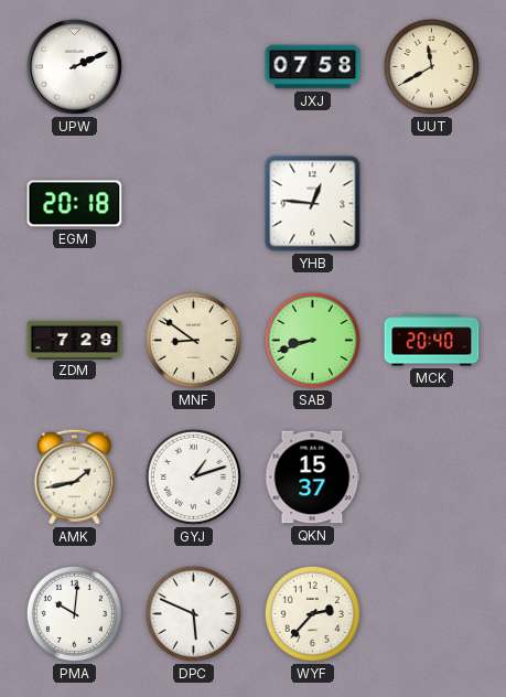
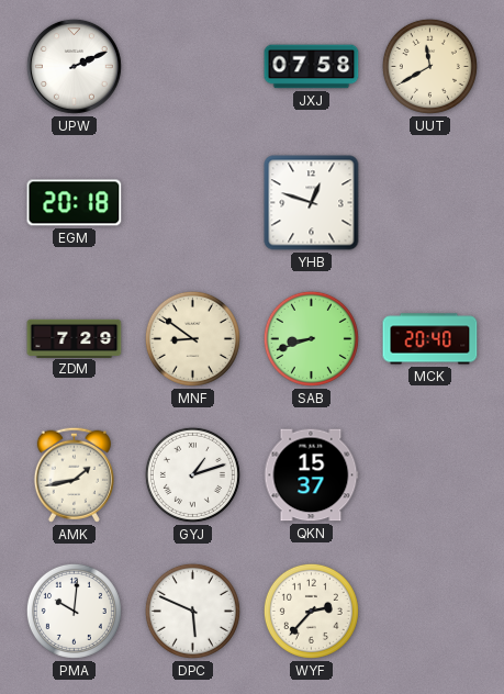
YHB: 12:46 -> 12:48
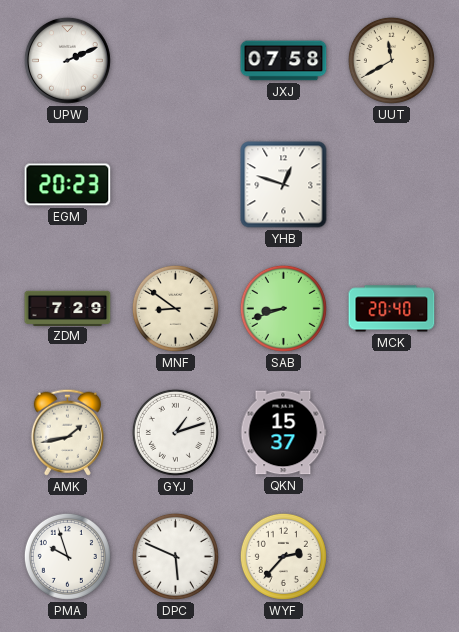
EGM: 20:18 -> 20:23
PMA: 10:01 -> 9:57
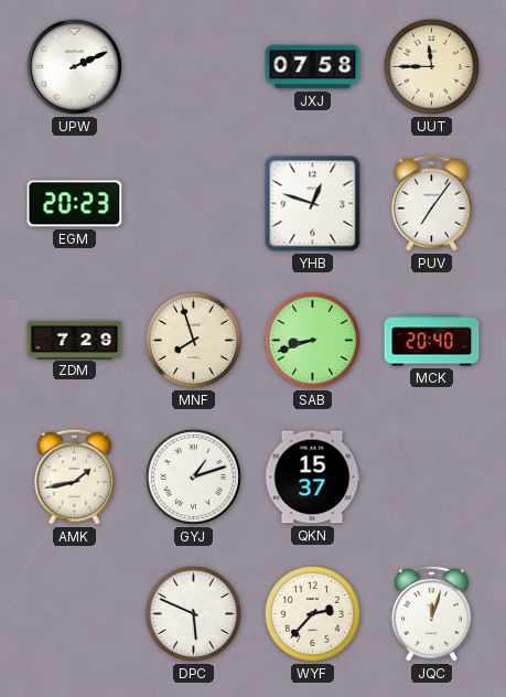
UUT: 11:40 -> 11:45
PUV: none -> 7:06
MNF: 8:51 -> 7:57
PMA: 9:57 -> none
JQC: none -> 12:03
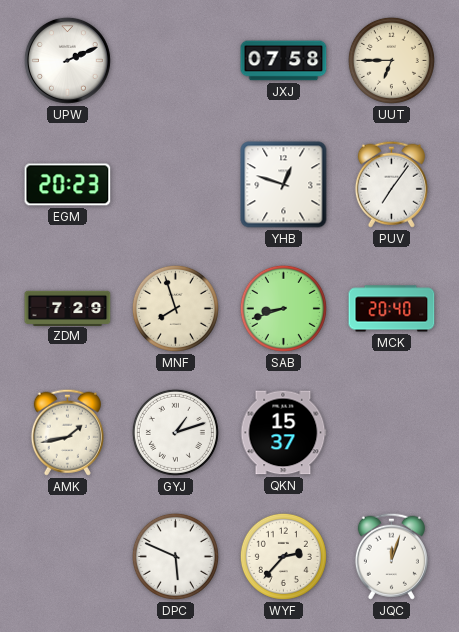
UUT: 11:45 -> 6:45
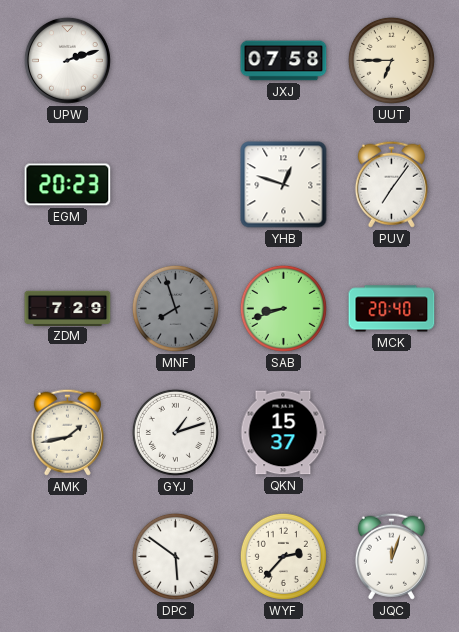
UPW: 2:11 -> 2:12
MNF dial: cream -> grey
DPC: 5:49 -> 5:51
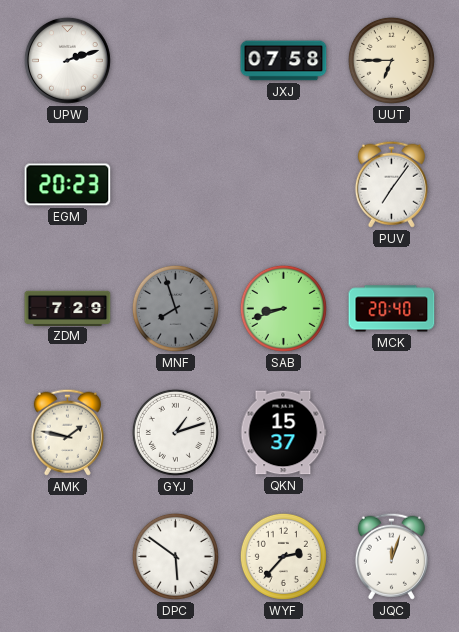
YHB: 12:48 -> none
AMK: 1:43 -> 1:47
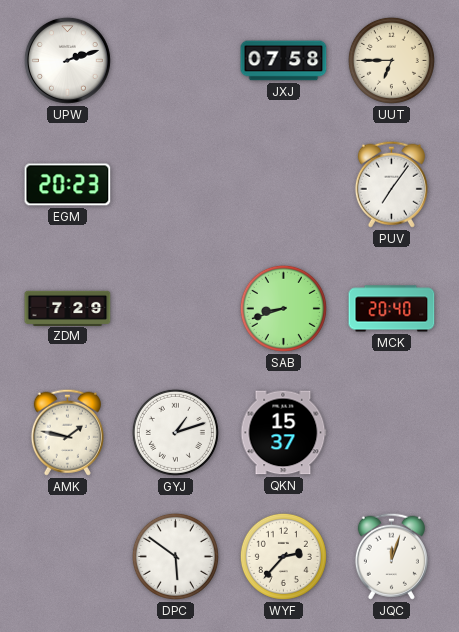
MNF: 7:57 -> none
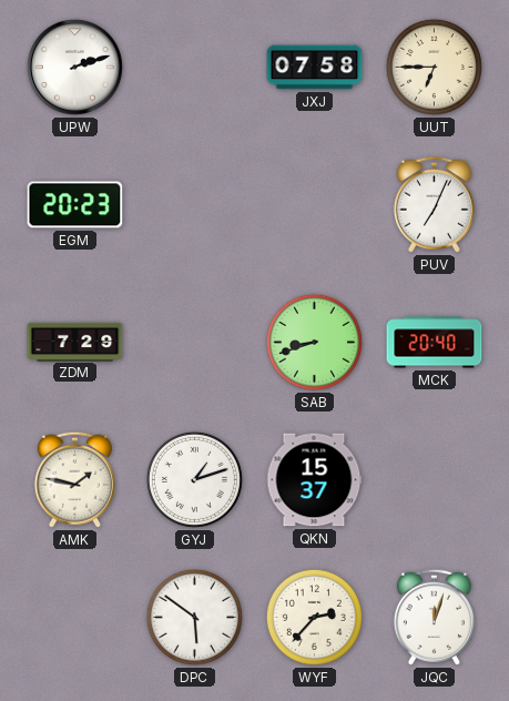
PUV: 7:06 -> 7:04
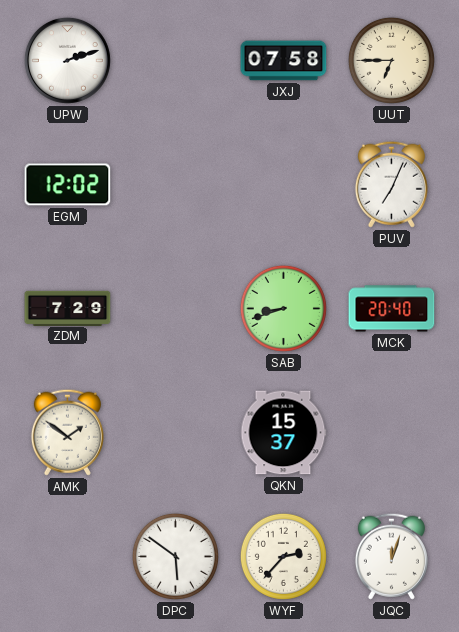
EGM: 20:23 -> 12:02
AMK: 1:47 -> 1:51
GYJ: 1:12 -> none
